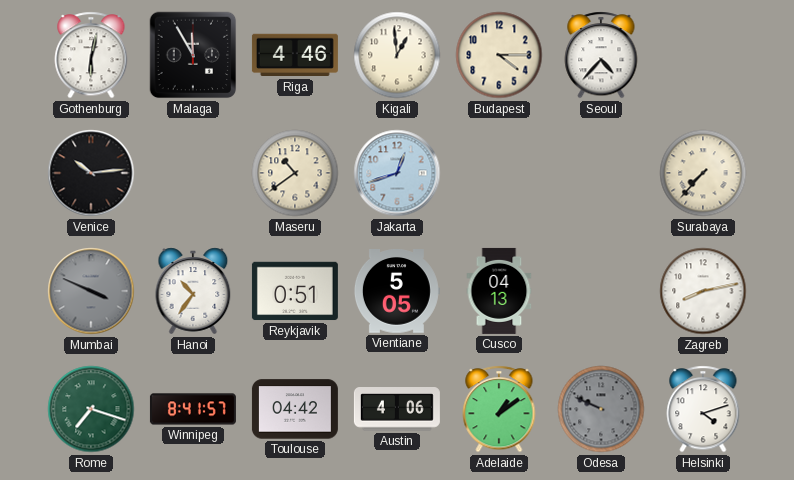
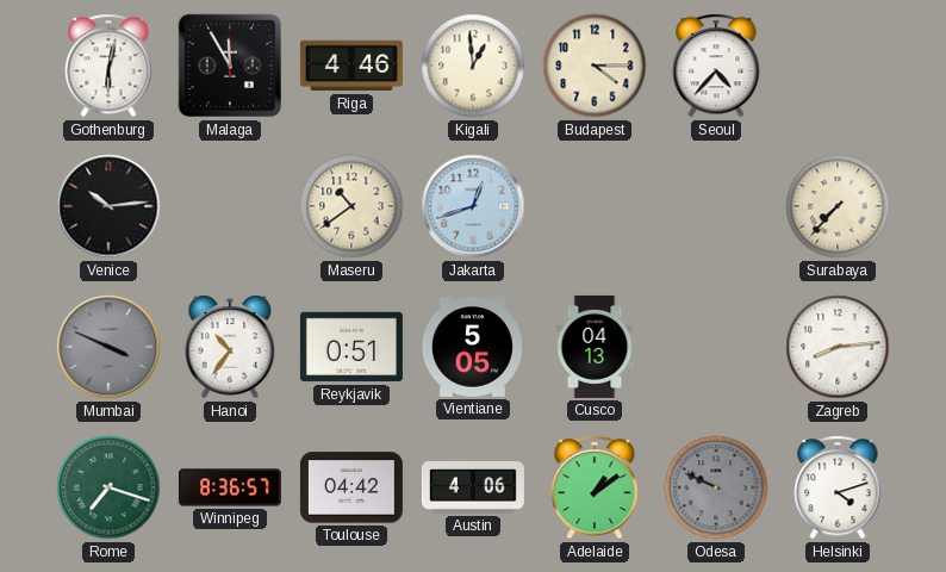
Zagreb: 8:13 -> 8:14
Winnipeg: 8:41 -> 8:36
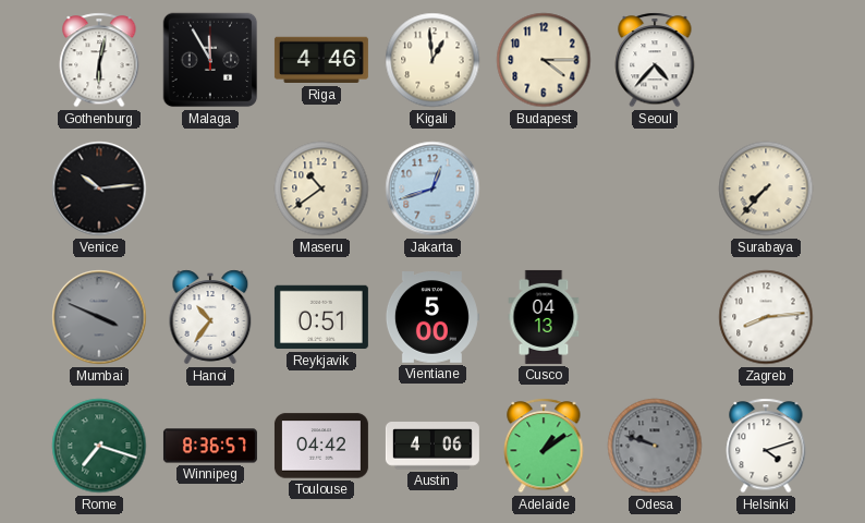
Vientiane: 5:05 -> 5:00
Odesa: 9:49 -> 9:48
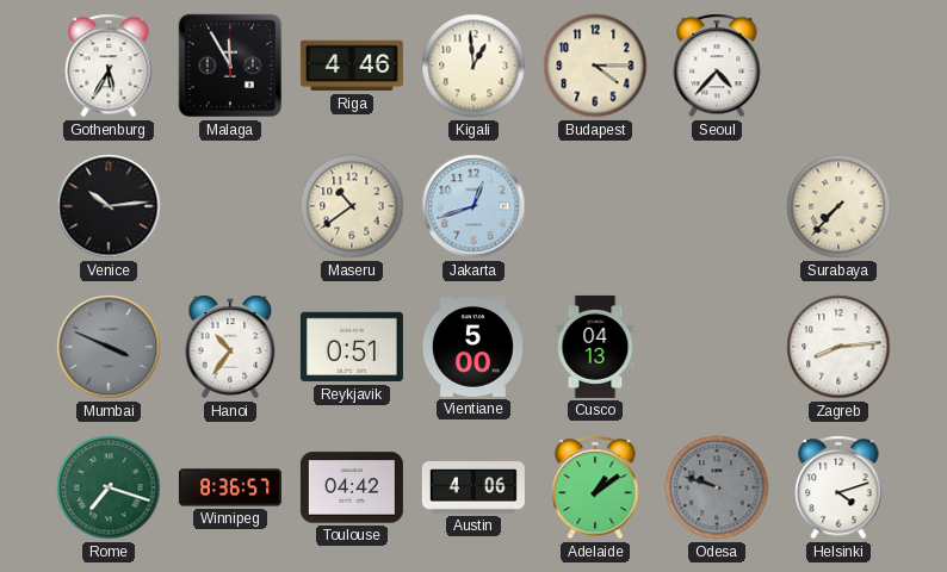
Gothenburg: 6:02 -> 5:35
